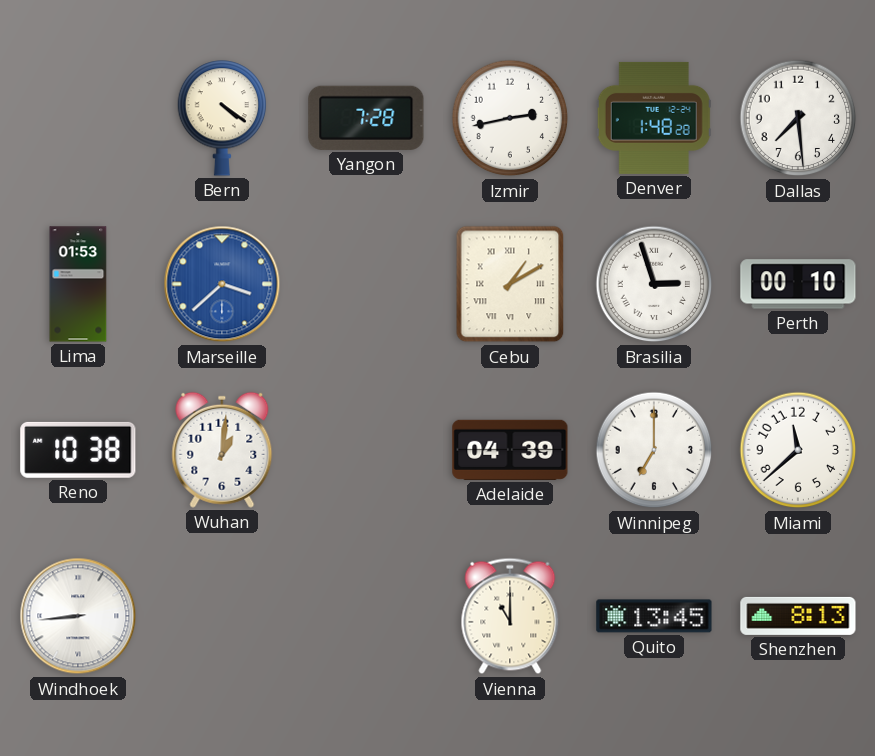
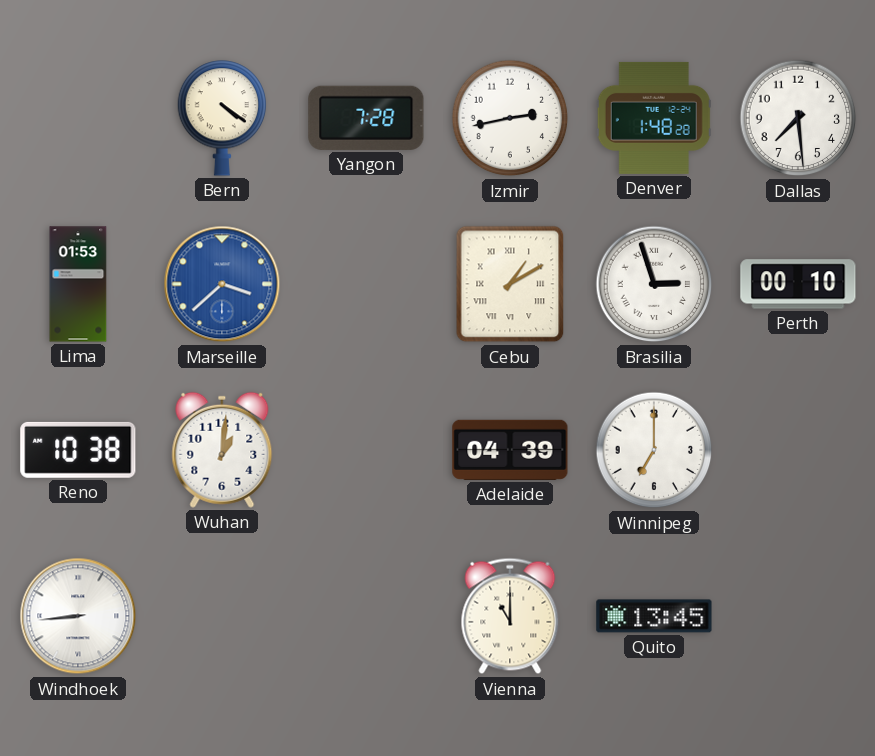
Miami: 11:38 -> none
Shenzhen: 8:13 -> none
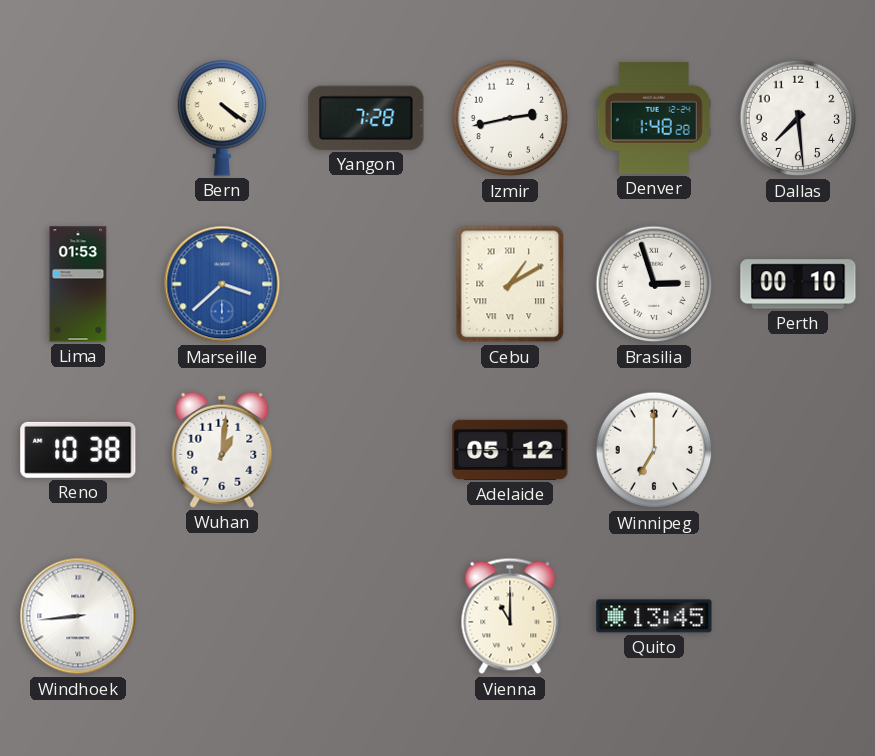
Adelaide: 04:39 -> 05:12
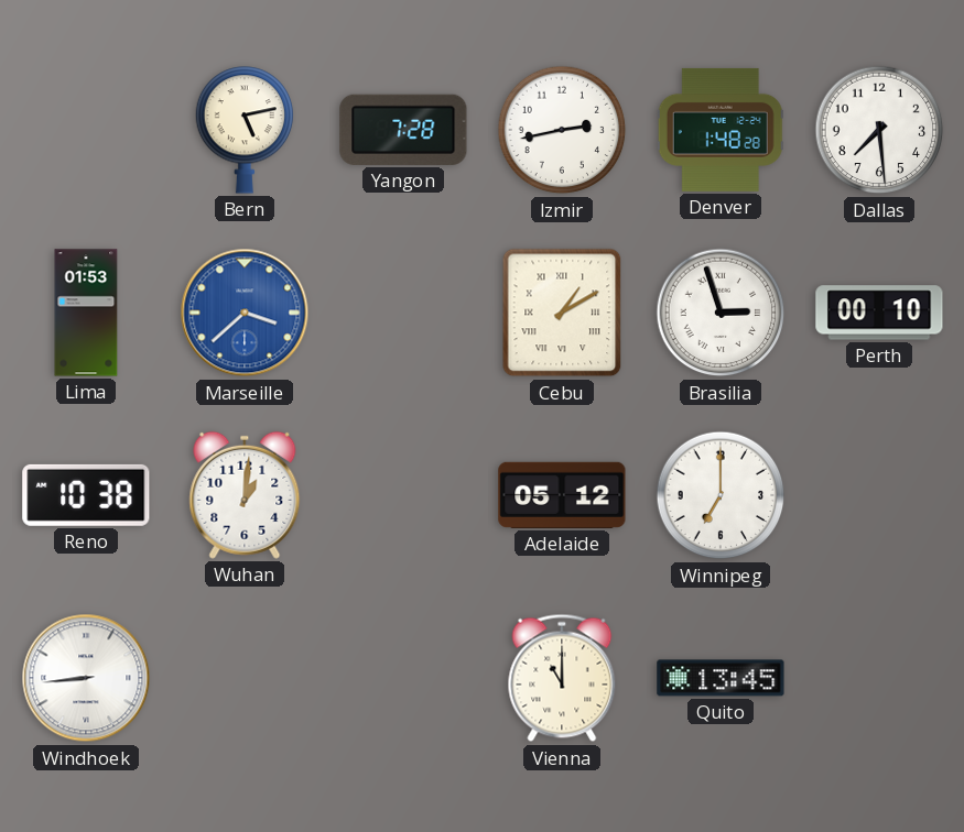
Bern: 4:21 -> 5:13
